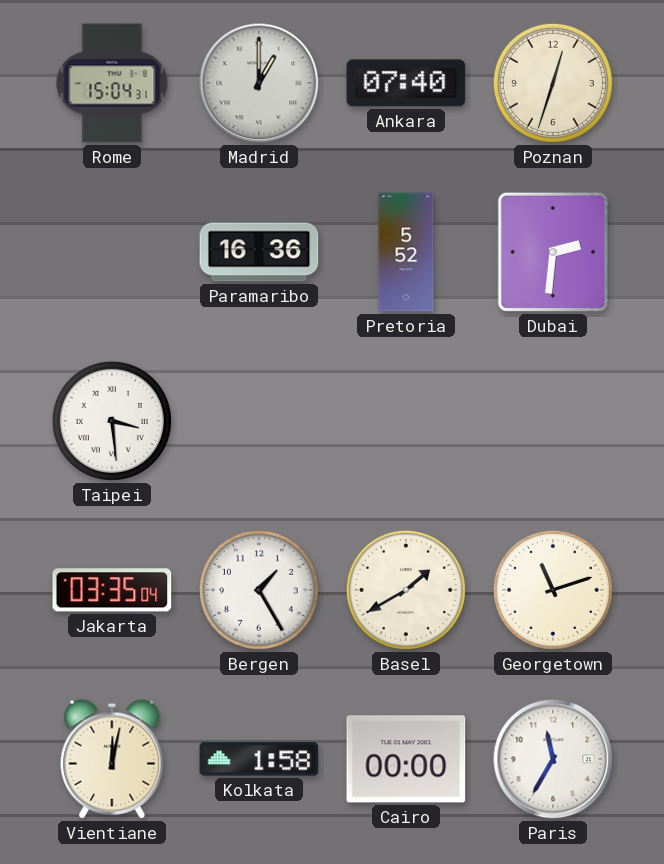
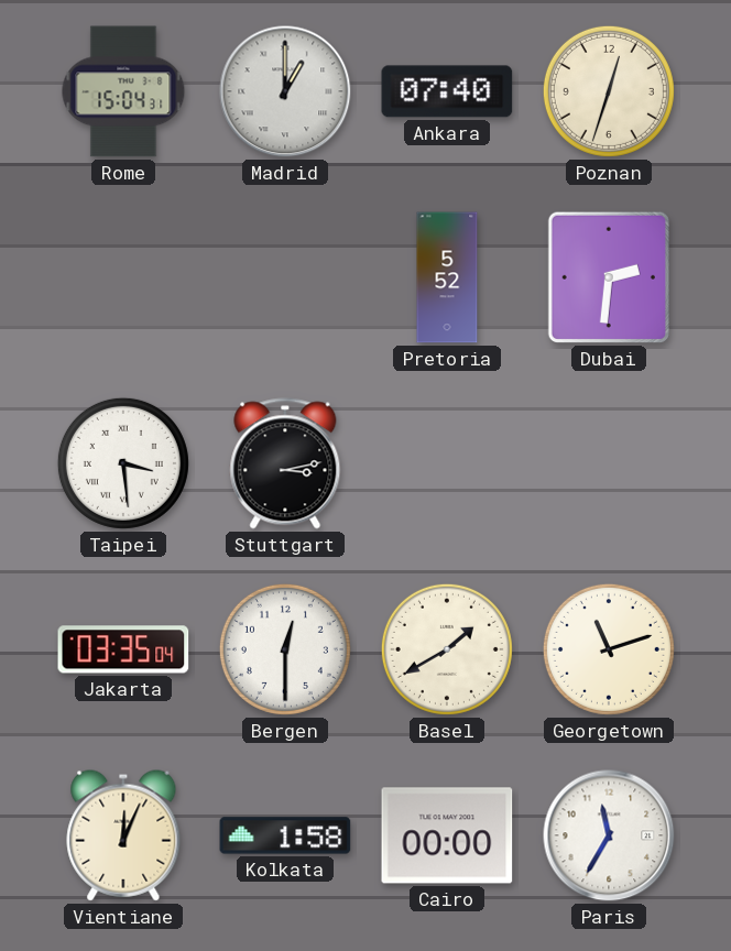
Paramaribo: 16:36 -> none
Stuttgart: none -> 3:13
Bergen: 1:25 -> 12:30
Vientiane: 12:02 -> 12:04
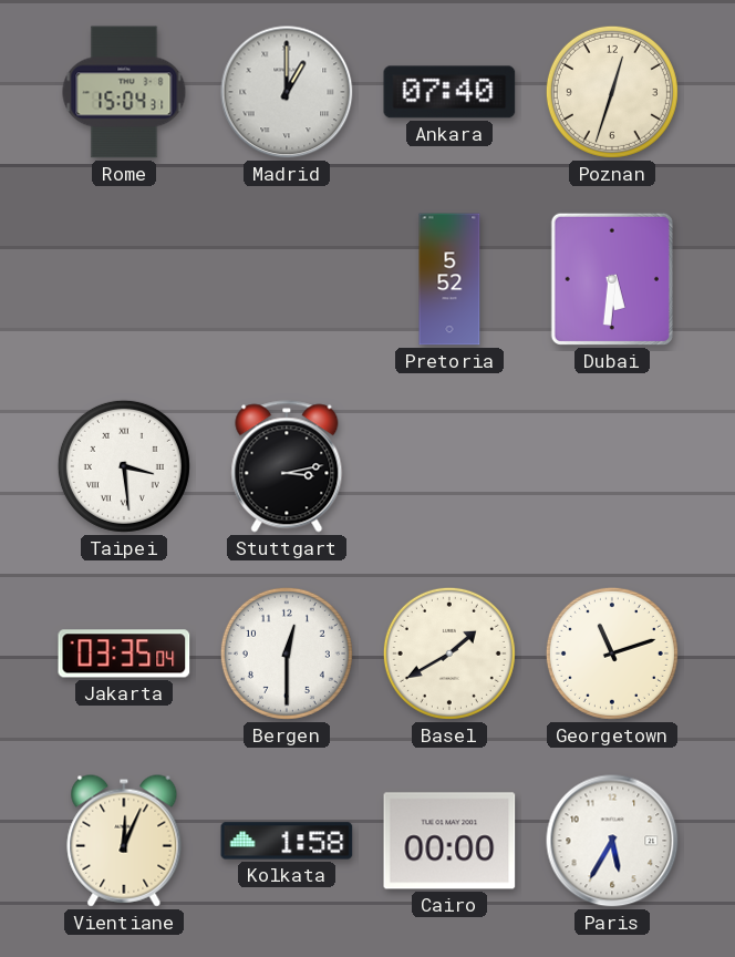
Dubai: 2:31 -> 5:31
Paris: 11:35 -> 5:35
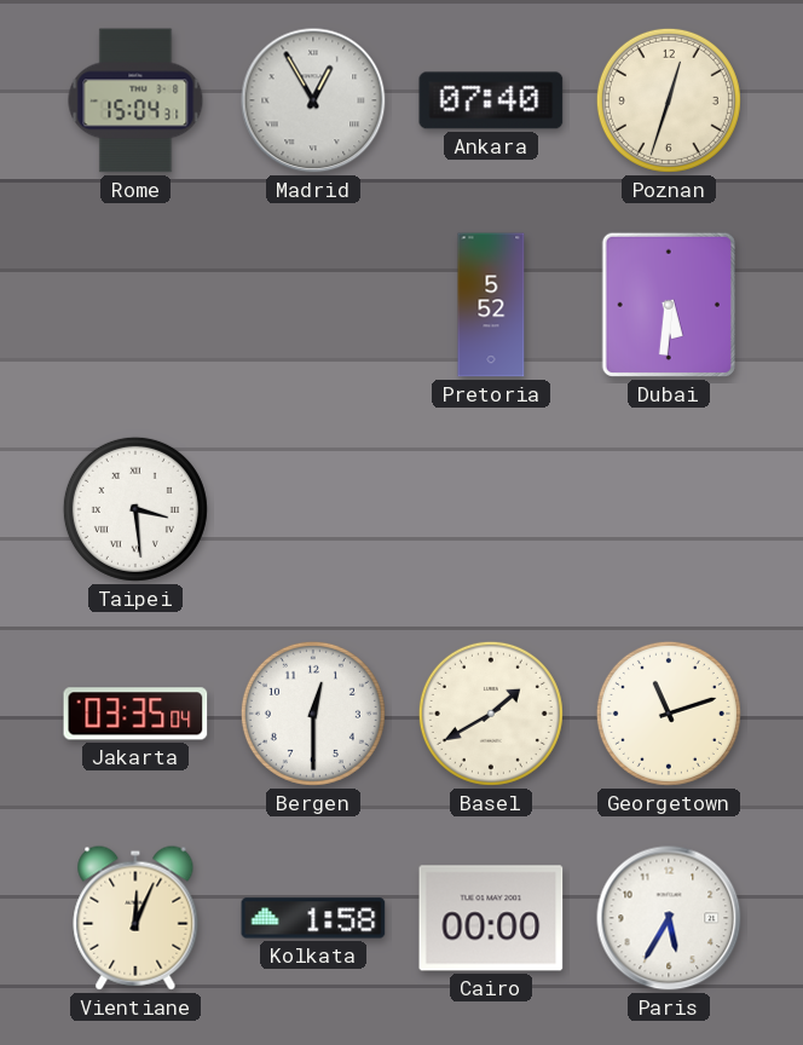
Madrid: 1:00 -> 12:55
Stuttgart: 3:13 -> none
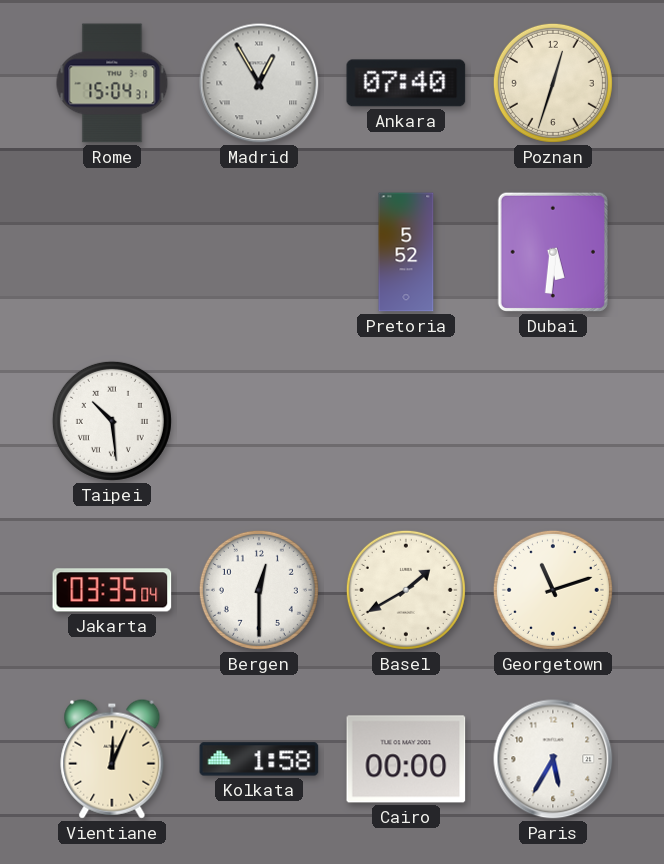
Taipei: 3:29 -> 10:29
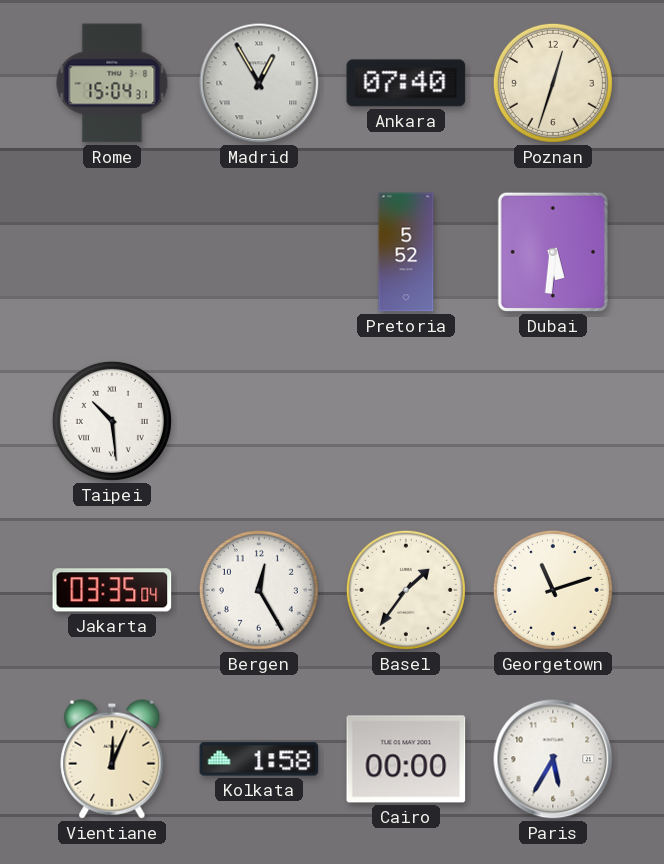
Bergen: 12:30 -> 12:25
Basel: 1:40 -> 1:36
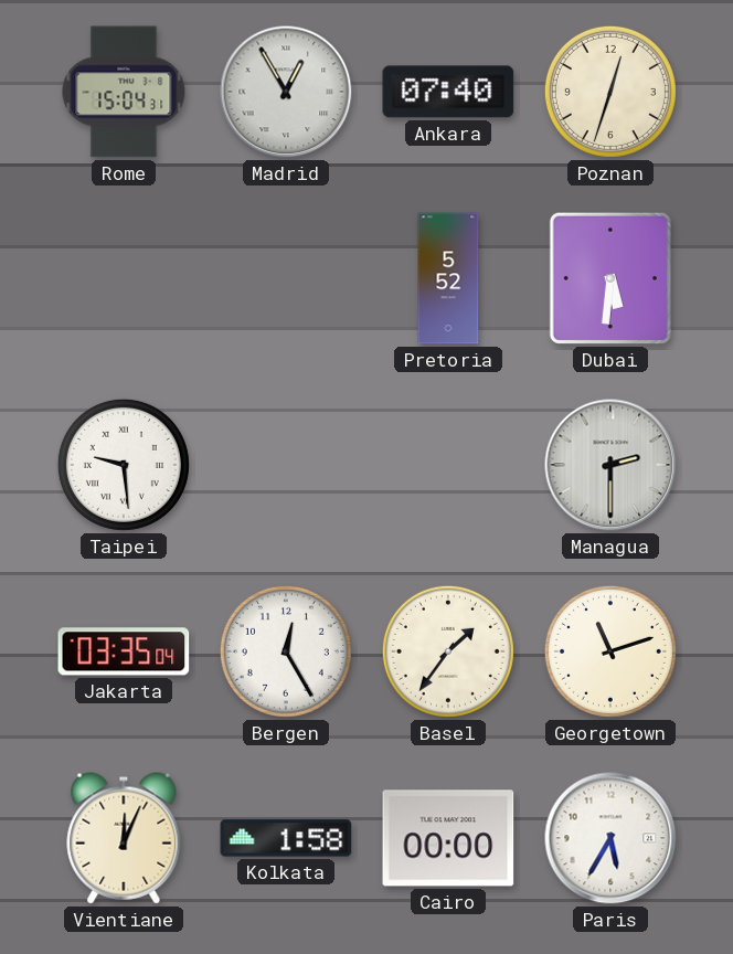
Taipei: 10:29 -> 9:29
Managua: none -> 2:30
